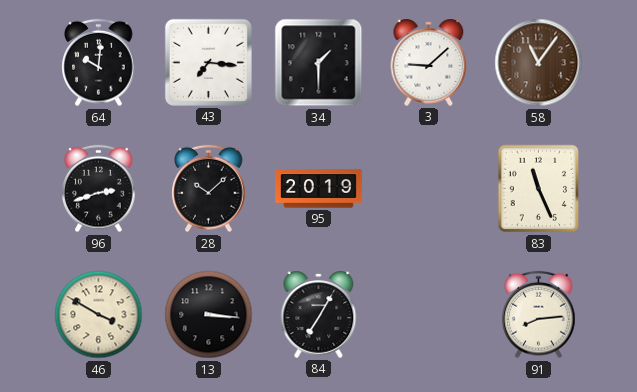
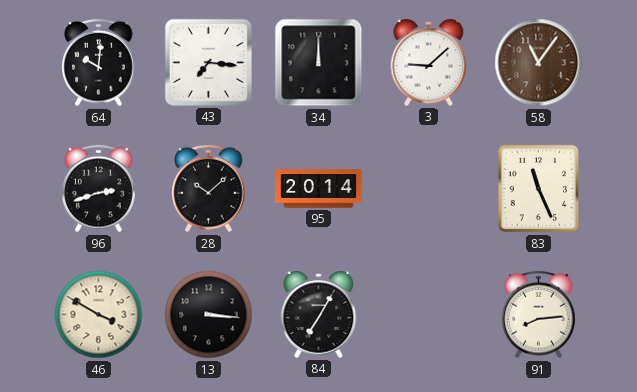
34: 1:30 -> 12:00
95: 20:19 -> 20:14
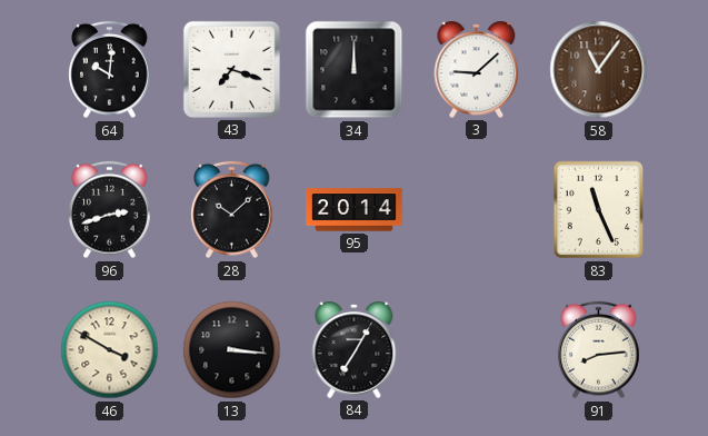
43: 7:16 -> 7:18
